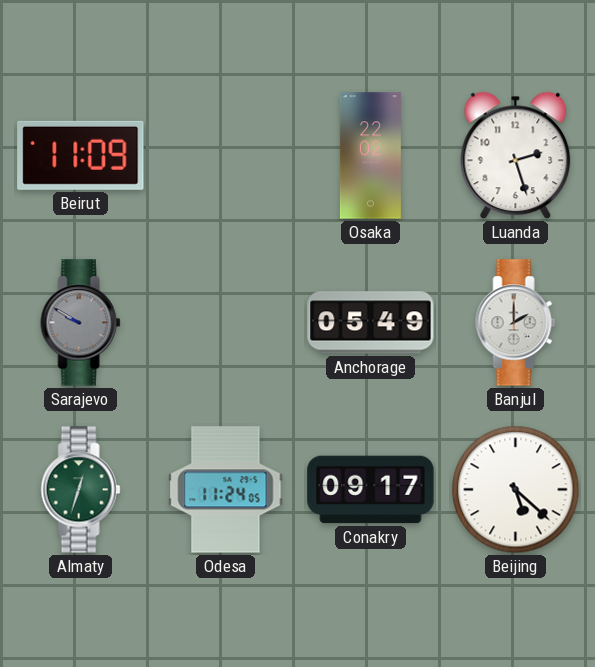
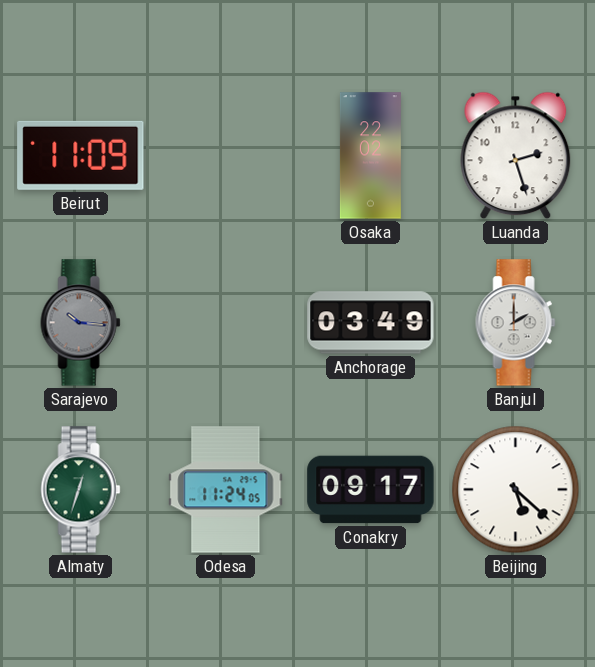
Sarajevo: 9:50 -> 10:16
Anchorage: 05:49 -> 03:49
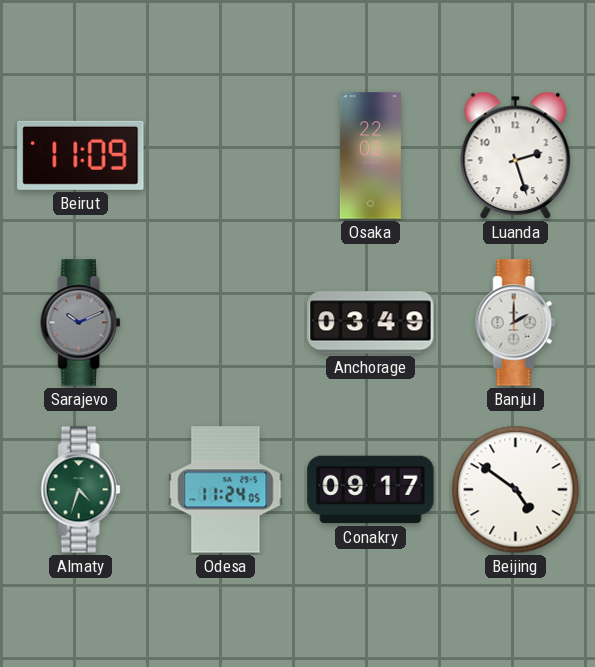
Sarajevo: 10:16 -> 10:11
Almaty: 12:33 -> 4:33
Beijing: 5:22 -> 4:51
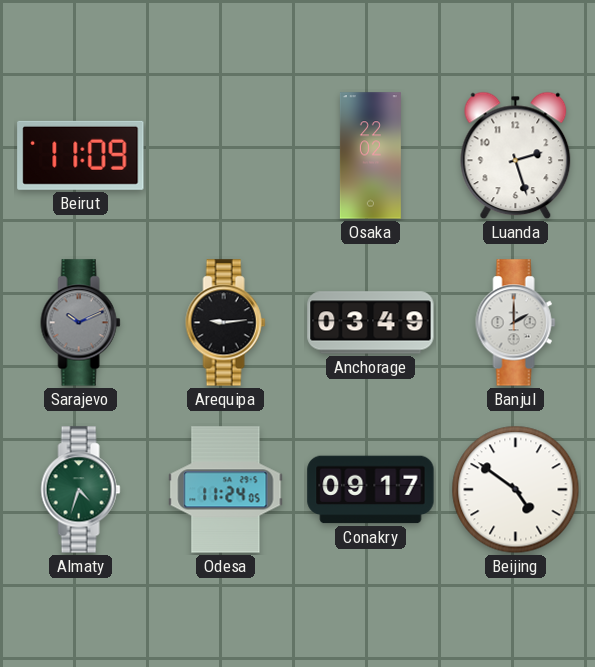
Arequipa: none -> 9:14
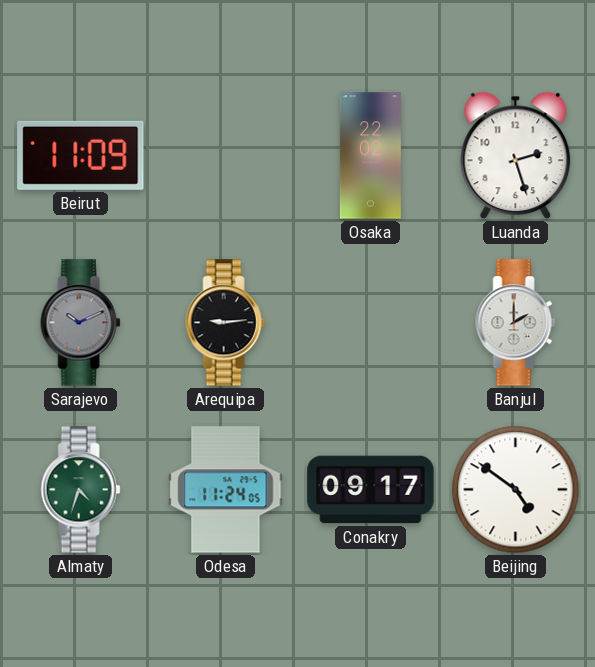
Anchorage: 03:49 -> none
